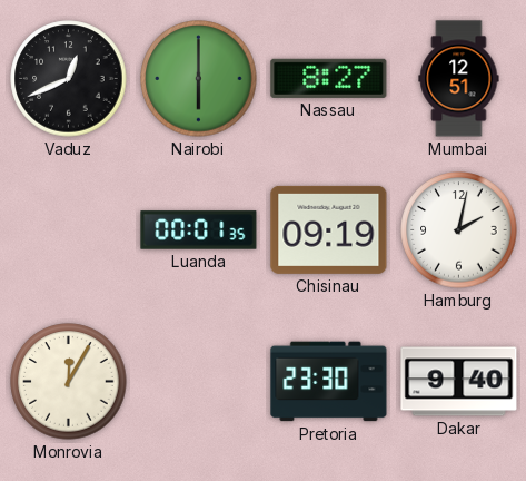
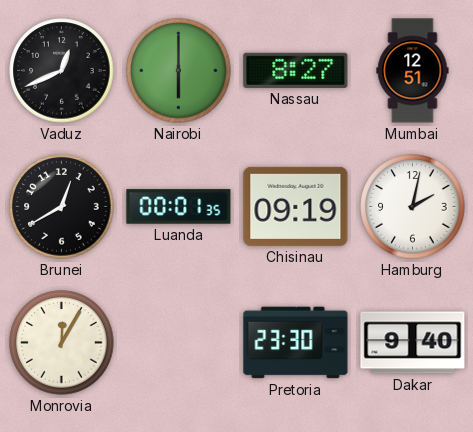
Brunei: none -> 12:40
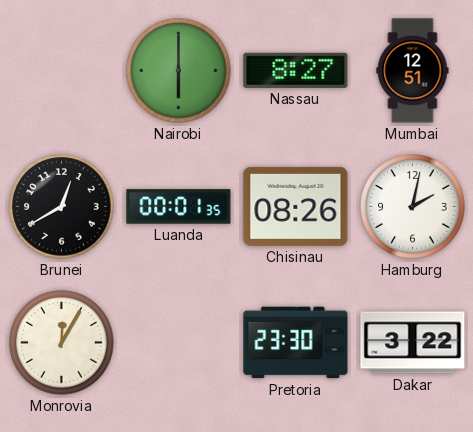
Vaduz: 12:41 -> none
Chisinau: 09:19 -> 08:26
Dakar: 9:40 -> 3:22
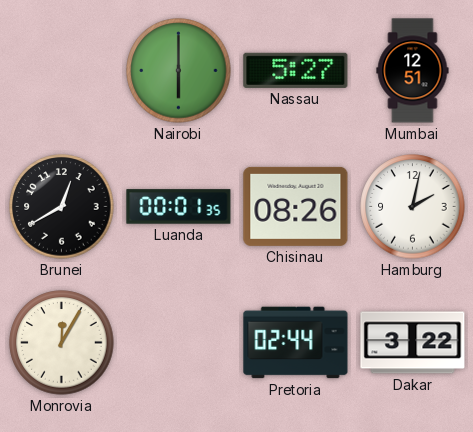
Nassau: 8:27 -> 5:27
Pretoria: 23:30 -> 02:44
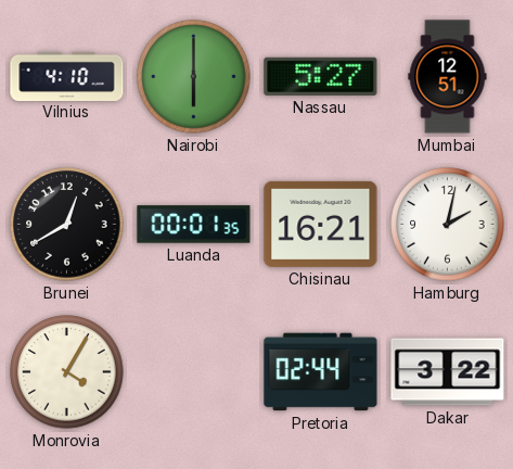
Vilnius: none -> 4:10
Chisinau: 08:26 -> 16:21
Monrovia: 12:05 -> 4:05
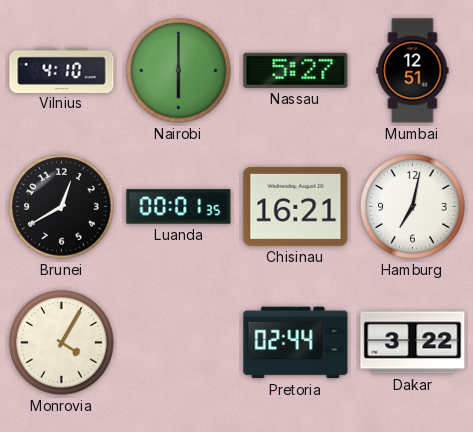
Hamburg: 2:02 -> 7:02
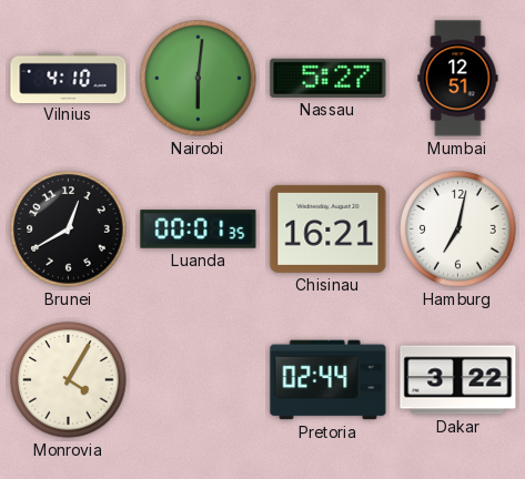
Nairobi: 6:00 -> 6:01
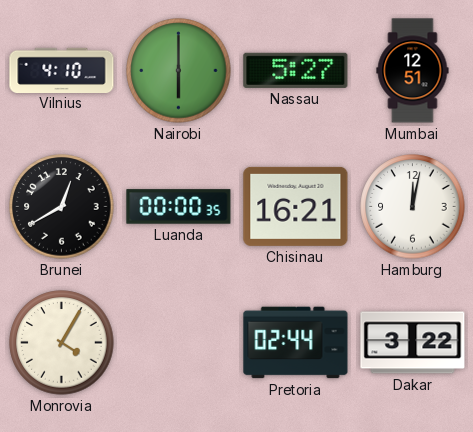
Nairobi: 6:01 -> 6:00
Luanda: 00:01 -> 00:00
Hamburg: 7:02 -> 12:02
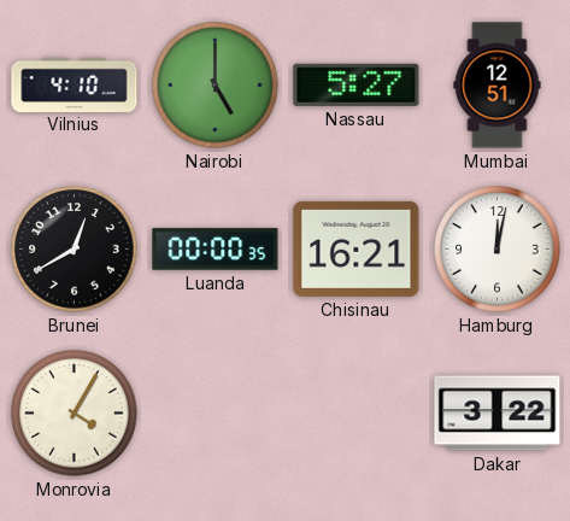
Nairobi: 6:00 -> 5:00
Pretoria: 02:44 -> none
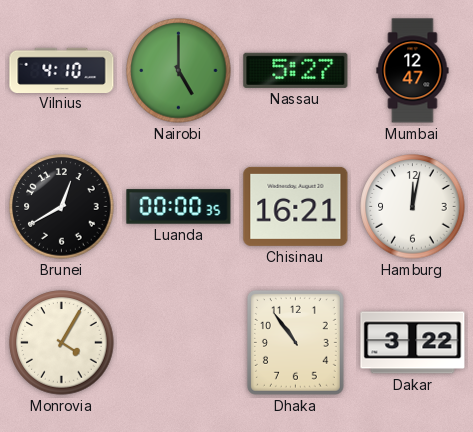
Mumbai: 12:51 -> 12:47
Dhaka: none -> 10:54
